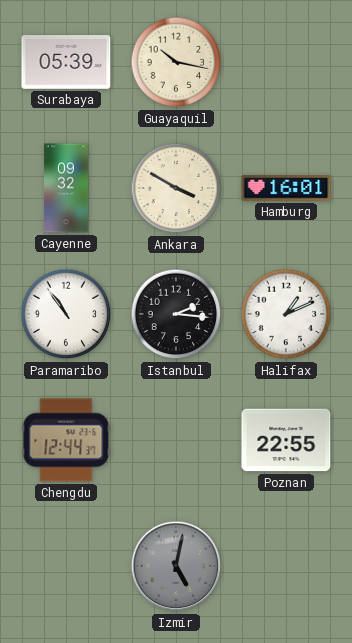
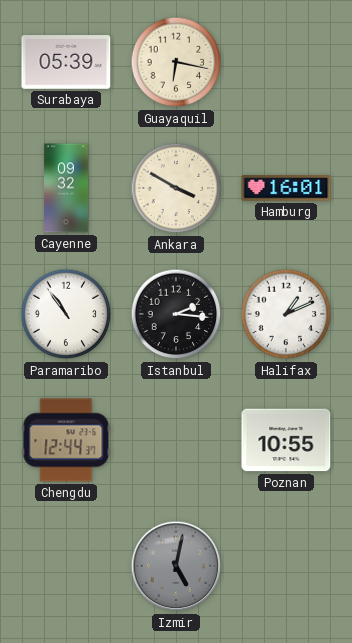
Guayaquil: 10:17 -> 6:17
Poznan: 22:55 -> 10:55
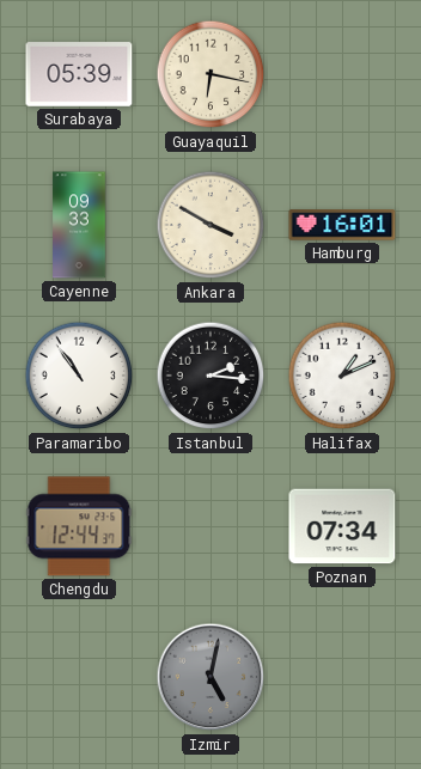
Cayenne: 09:32 -> 09:33
Poznan: 10:55 -> 07:34
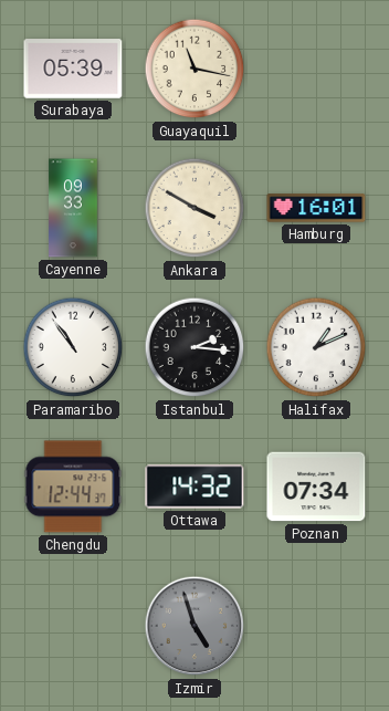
Guayaquil: 6:17 -> 11:17
Ottawa: none -> 14:32
Izmir: 5:02 -> 4:57
